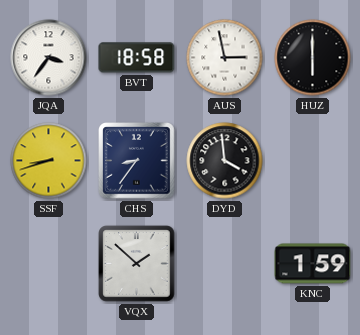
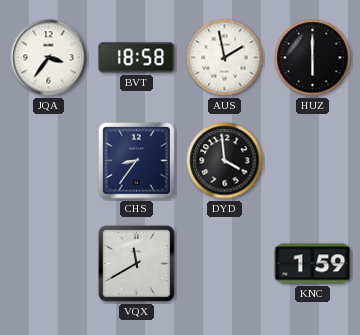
AUS: 2:58 -> 1:58
SSF: 8:42 -> none
VQX: 1:52 -> 11:40
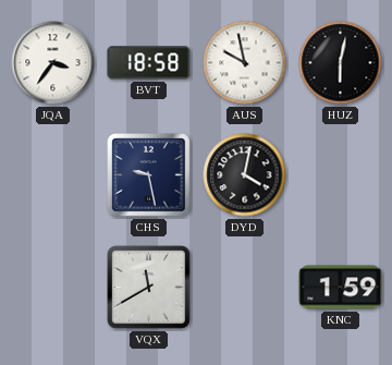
AUS: 1:58 -> 9:58
HUZ: 6:00 -> 6:02
CHS: 8:36 -> 9:28
DYD: 3:59 -> 4:02
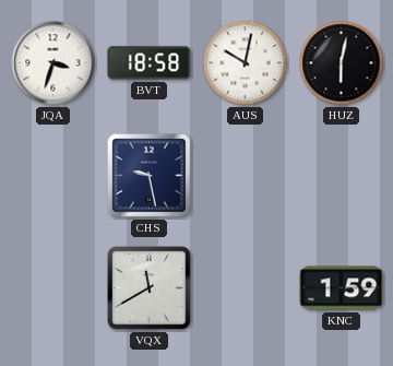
JQA: 3:36 -> 3:33
AUS: 9:58 -> 10:02
DYD: 4:02 -> none
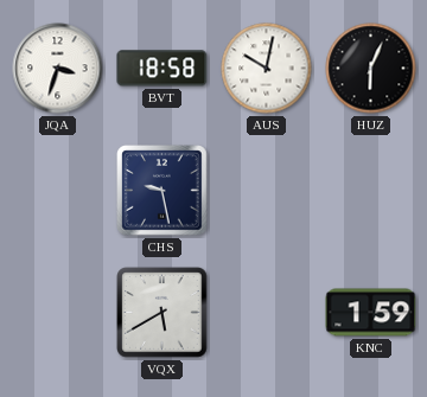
HUZ: 6:02 -> 6:04
VQX: 11:40 -> 5:40
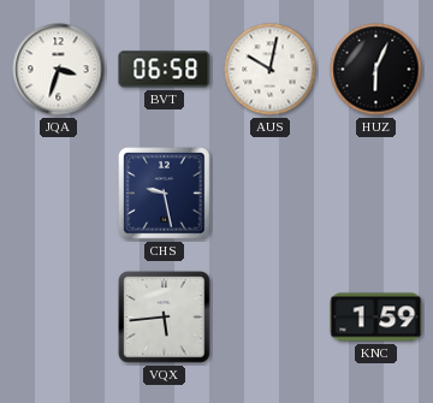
BVT: 18:58 -> 06:58
VQX: 5:40 -> 5:44
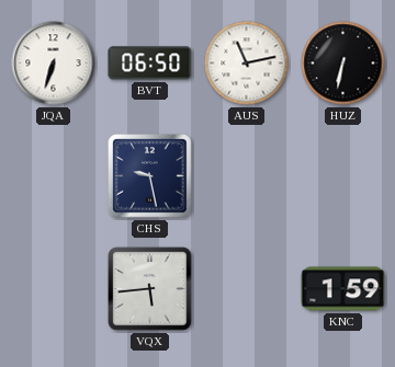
JQA: 3:33 -> 6:33
BVT: 06:58 -> 06:50
AUS: 10:02 -> 11:13
HUZ: 6:04 -> 6:32
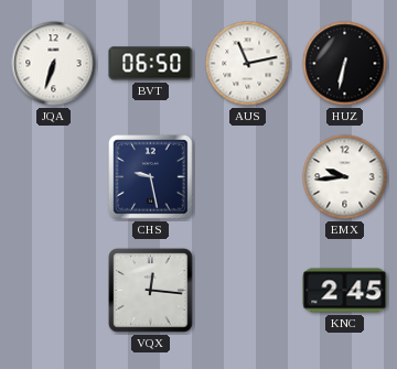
EMX: none -> 9:44
VQX: 5:44 -> 12:16
KNC: 1:59 -> 2:45
